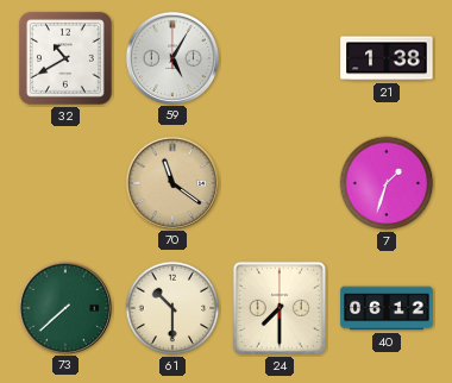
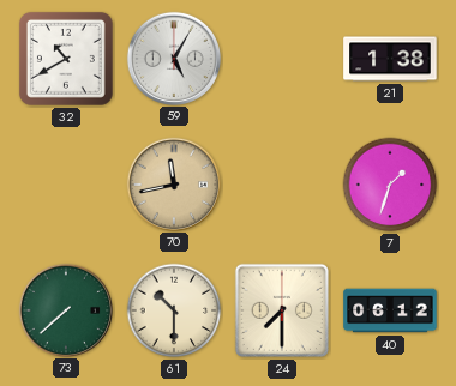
70: 11:21 -> 11:43
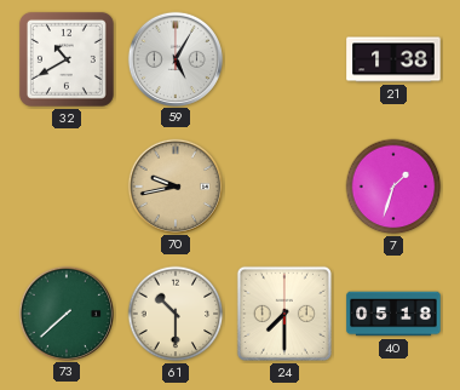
70: 11:43 -> 9:43
40: 06:12 -> 05:18
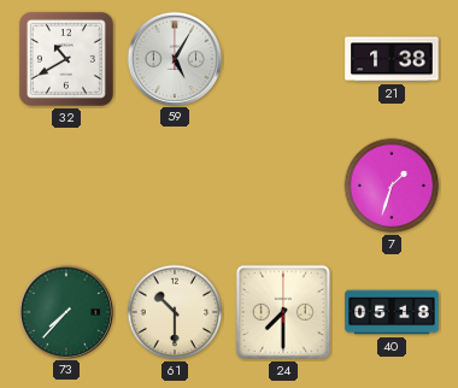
70: 9:43 -> none
73: 7:38 -> 7:37
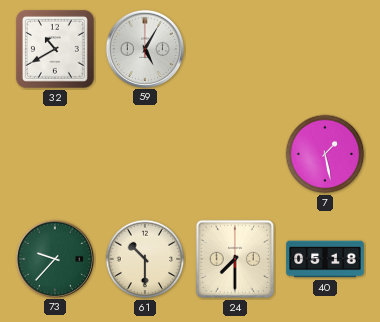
21: 1:38 -> none
7: 1:33 -> 1:28
73: 7:37 -> 9:37
